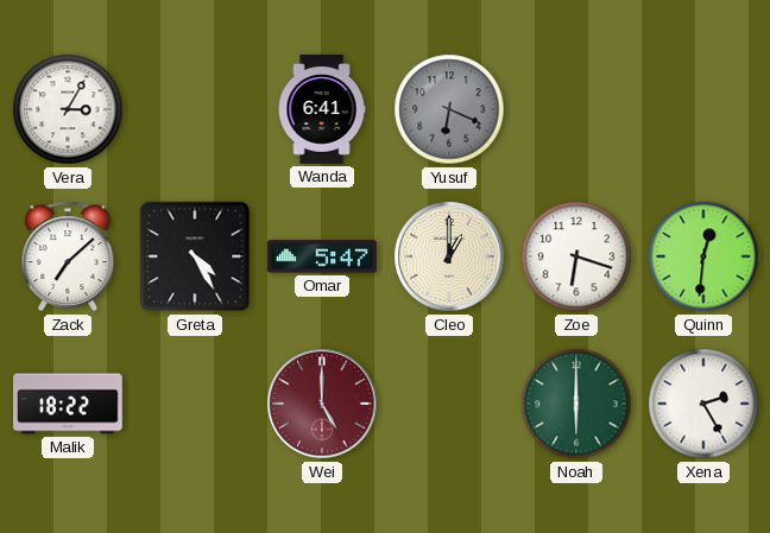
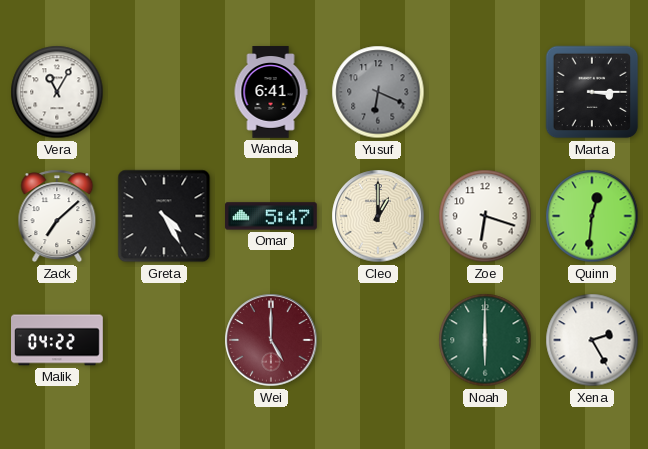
Vera: 3:05 -> 11:05
Marta: none -> 3:15
Malik: 18:22 -> 04:22
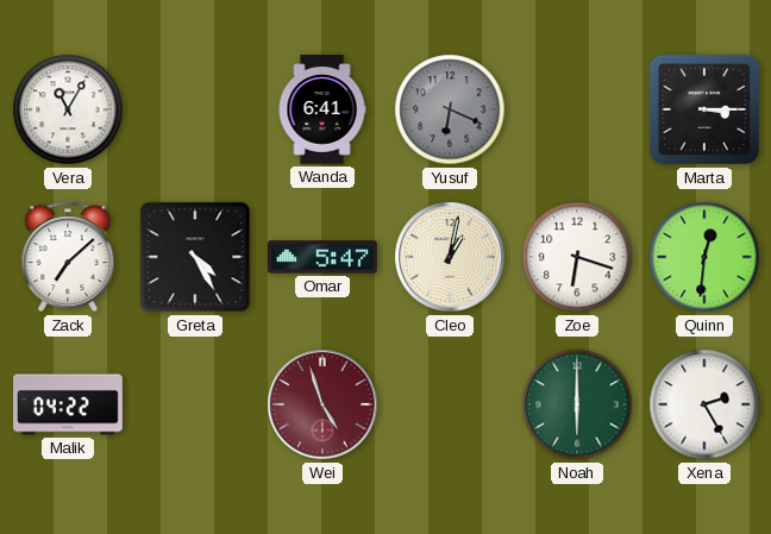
Cleo: 1:00 -> 1:02
Wei: 5:00 -> 4:57
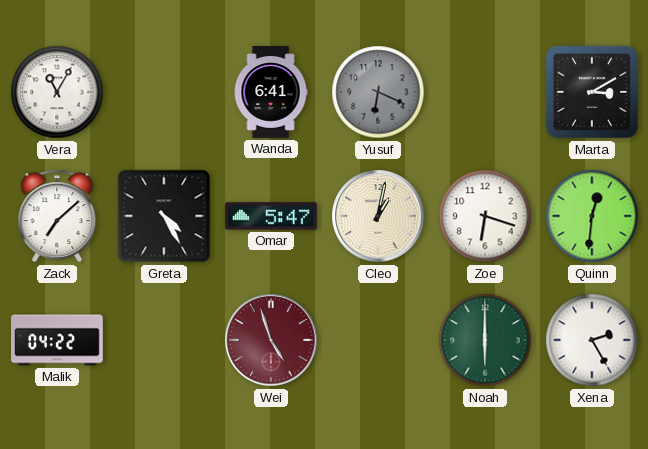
Marta: 3:15 -> 3:10
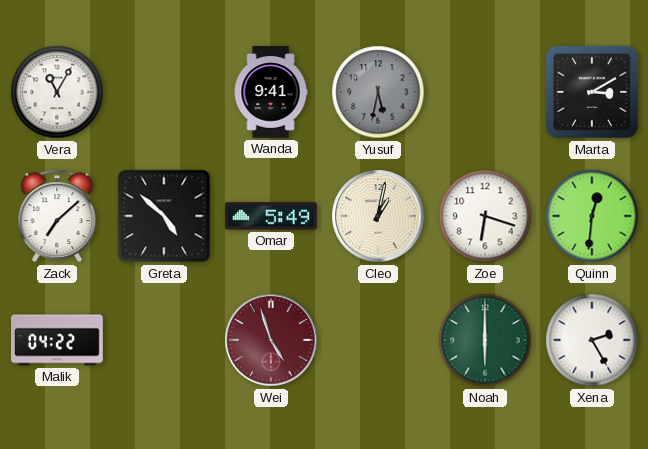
Wanda: 6:41 -> 9:41
Yusuf: 6:19 -> 5:32
Greta: 4:25 -> 4:52
Omar: 5:47 -> 5:49
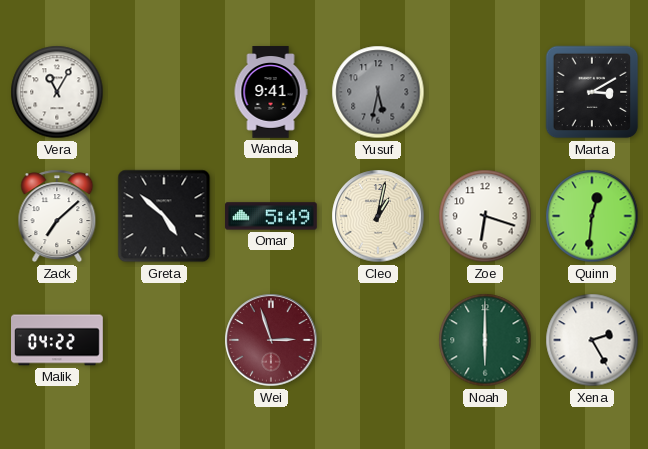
Wei: 4:57 -> 2:57
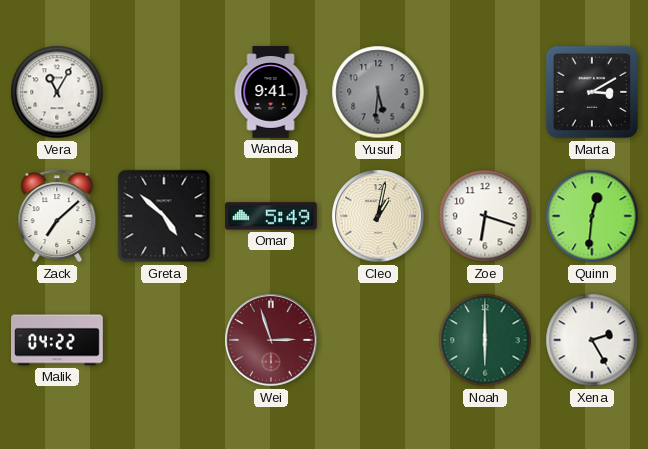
Yusuf: 5:32 -> 5:31
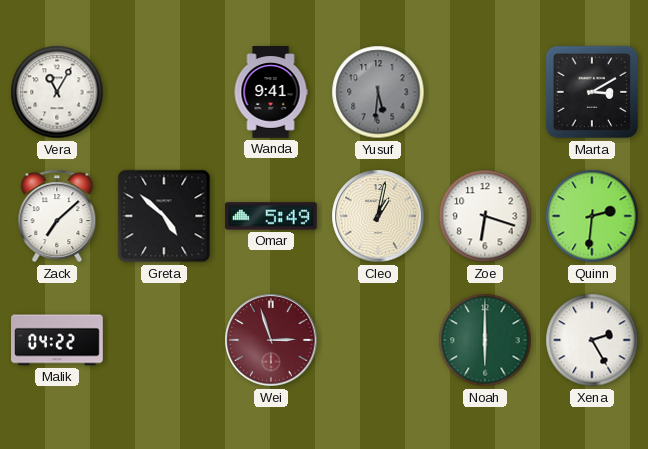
Quinn: 12:31 -> 2:31
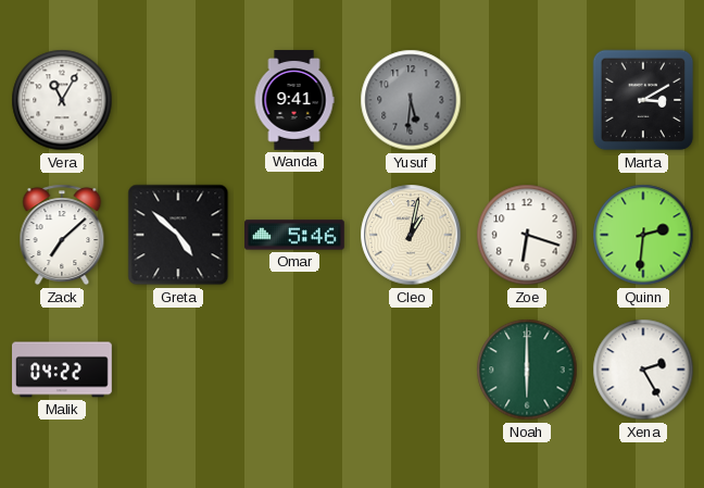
Omar: 5:49 -> 5:46
Wei: 2:57 -> none
